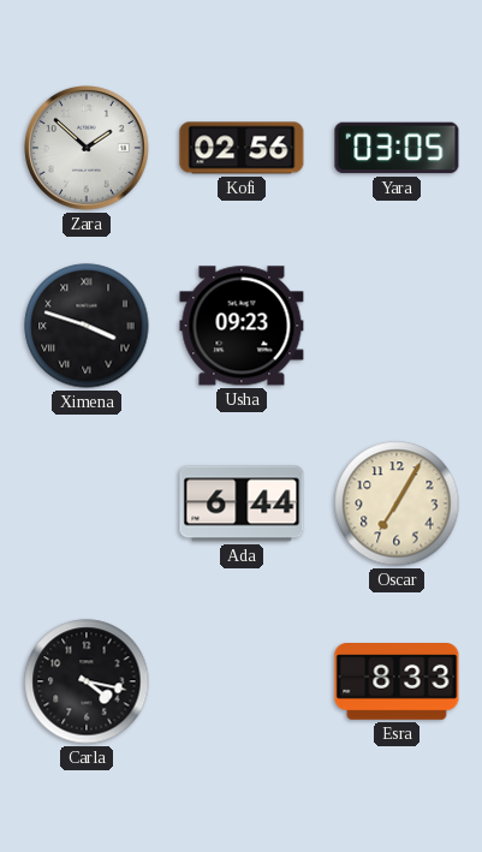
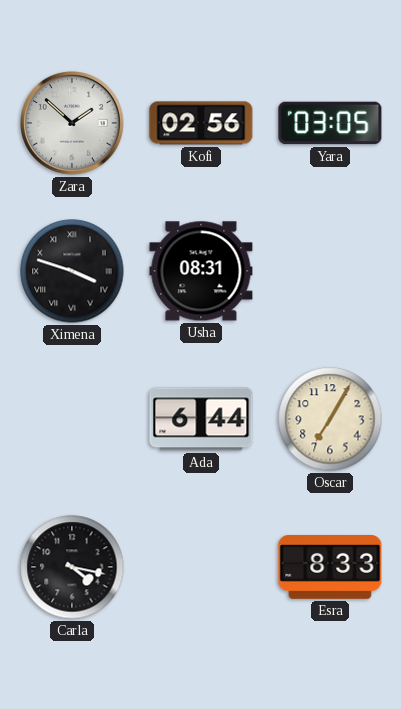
Usha: 09:23 -> 08:31
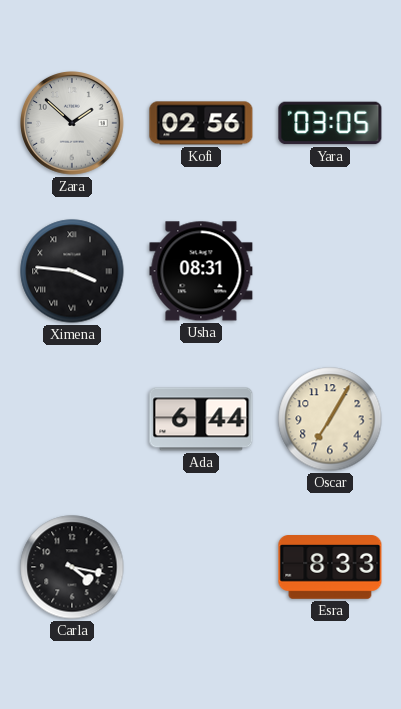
Ximena: 3:48 -> 3:46
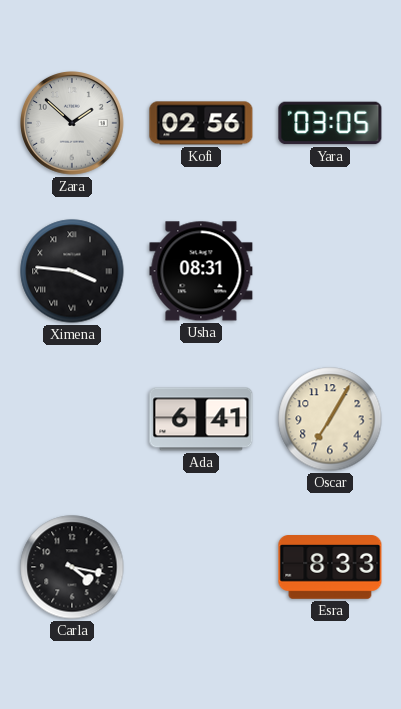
Ada: 6:44 -> 6:41
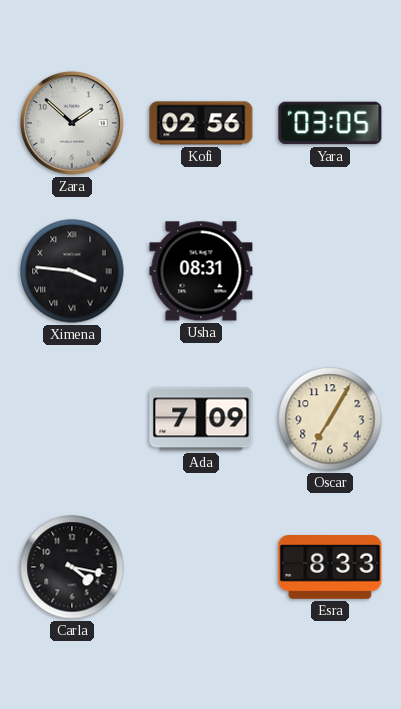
Ada: 6:41 -> 7:09
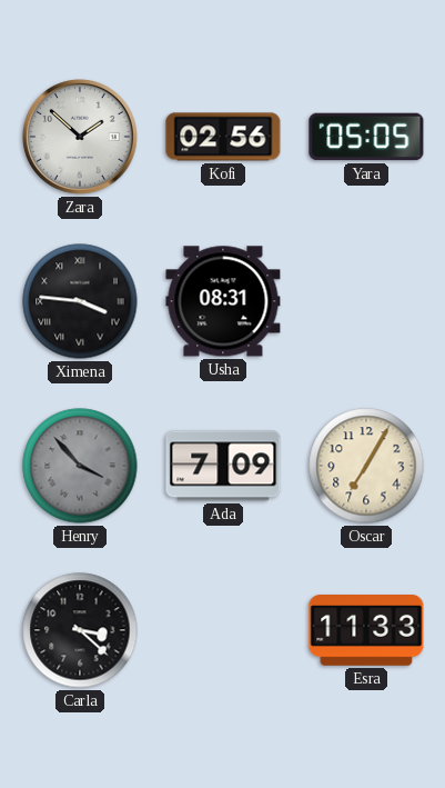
Yara: 03:05 -> 05:05
Henry: none -> 3:53
Carla: 4:17 -> 3:22
Esra: 8:33 -> 11:33
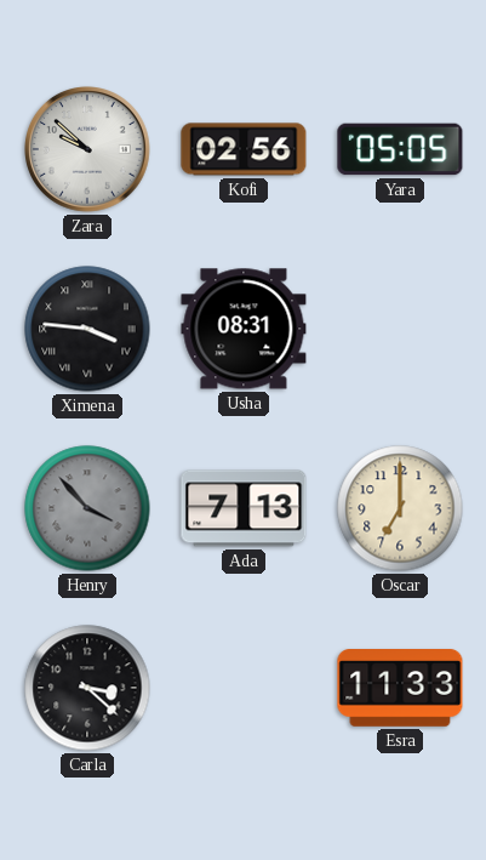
Zara: 1:52 -> 9:52
Ada: 7:09 -> 7:13
Oscar: 7:05 -> 7:00
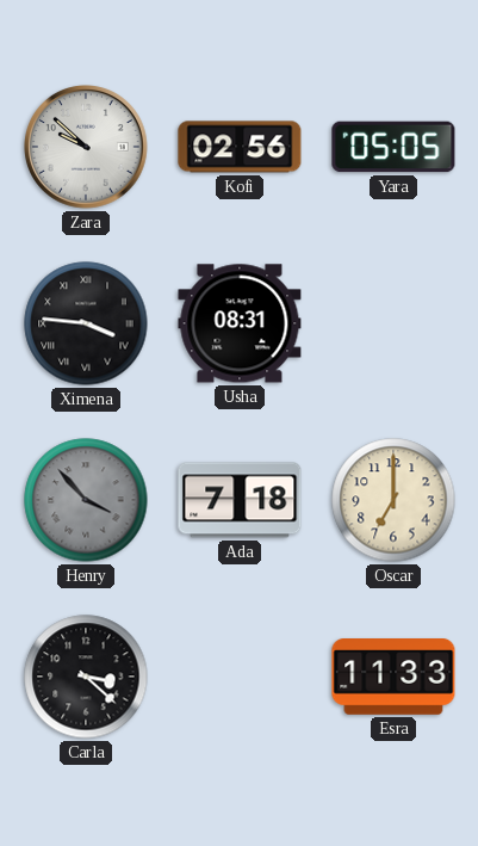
Ada: 7:13 -> 7:18
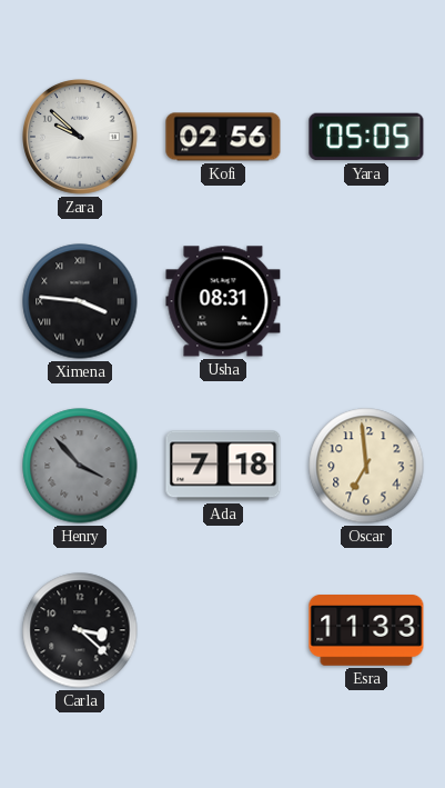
Oscar: 7:00 -> 6:59
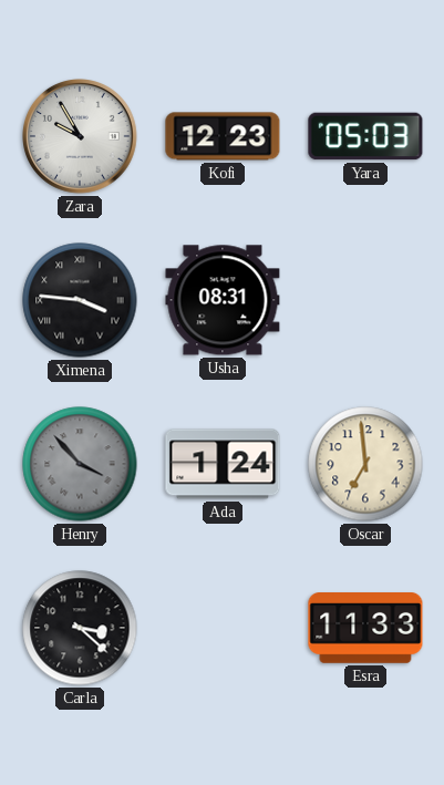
Zara: 9:52 -> 9:55
Kofi: 02:56 -> 12:23
Yara: 05:05 -> 05:03
Ada: 7:18 -> 1:24
